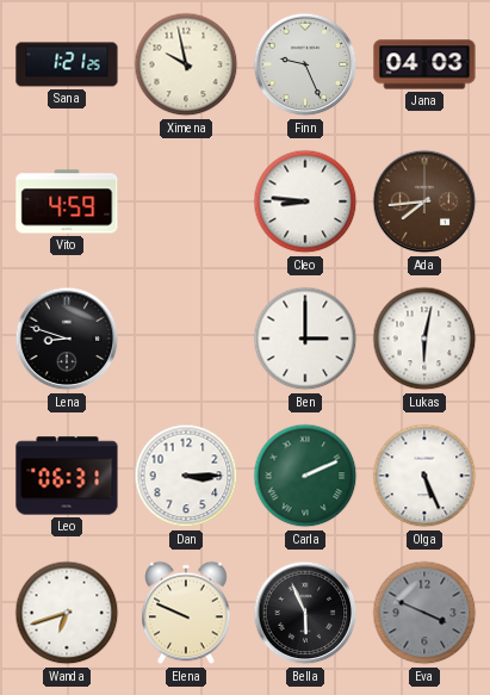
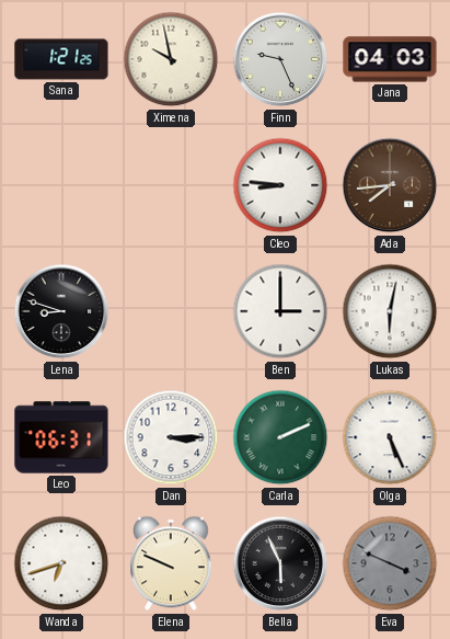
Vito: 4:59 -> none
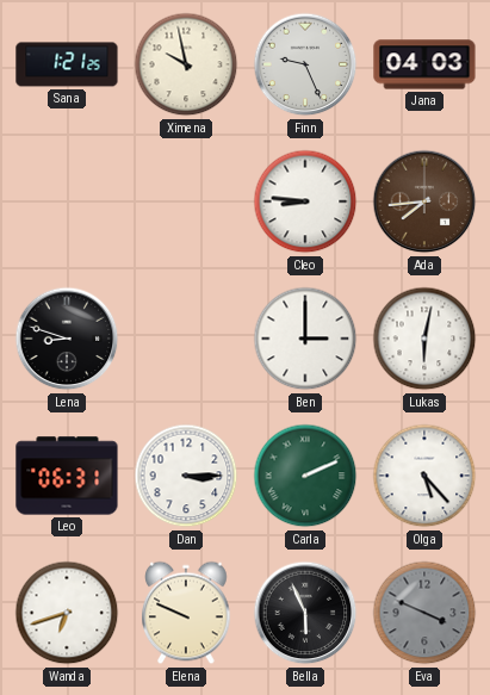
Olga: 5:26 -> 5:23
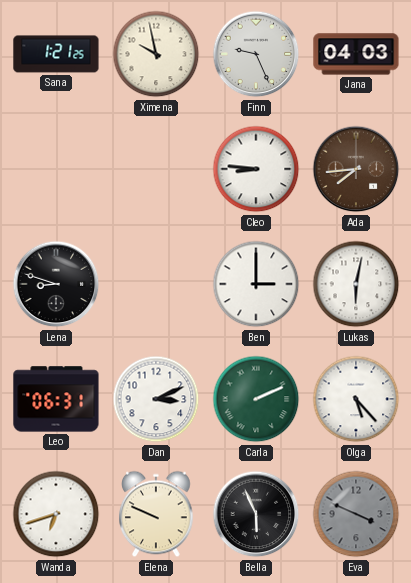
Dan: 3:15 -> 3:11
